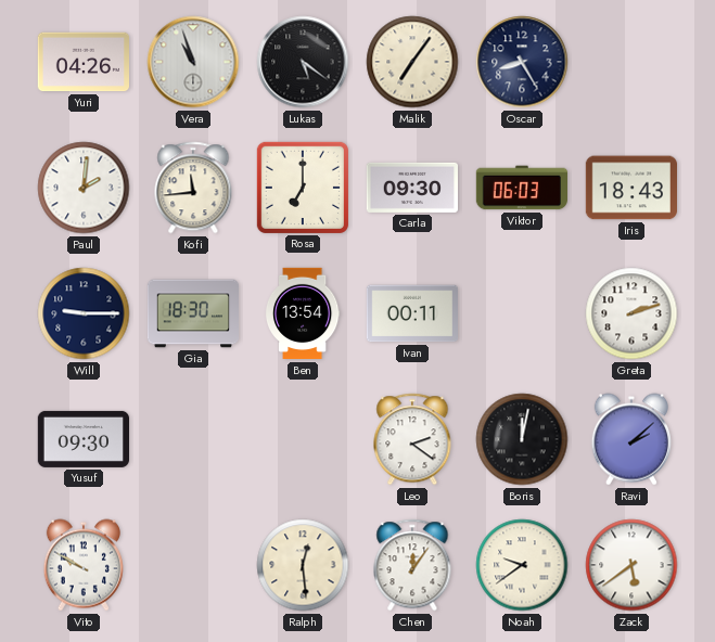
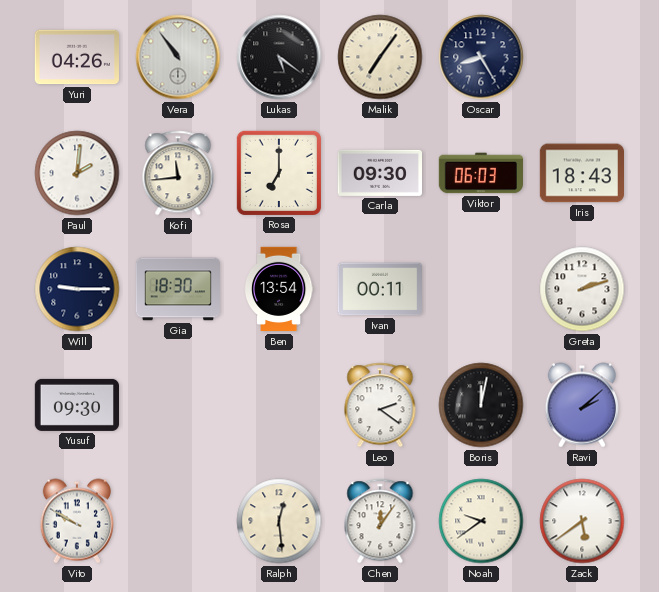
Vera: 10:57 -> 10:54
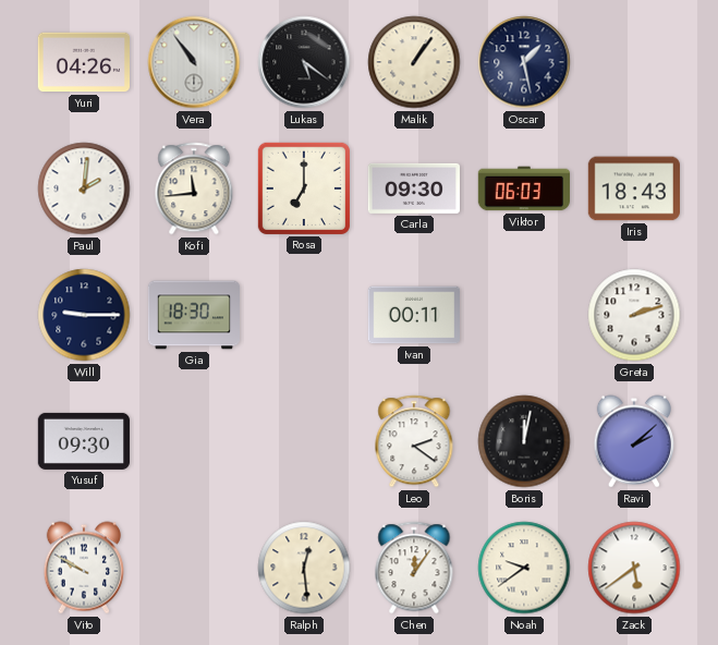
Malik: 7:06 -> 1:06
Oscar: 8:25 -> 1:28
Ben: 13:54 -> none
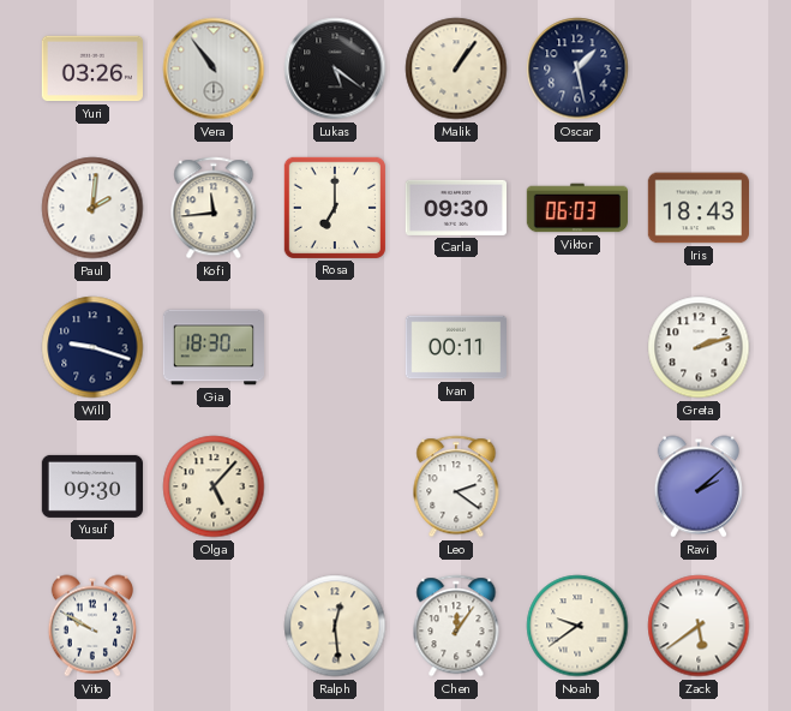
Yuri: 04:26 -> 03:26
Will: 9:15 -> 9:18
Olga: none -> 5:07
Boris: 12:02 -> none
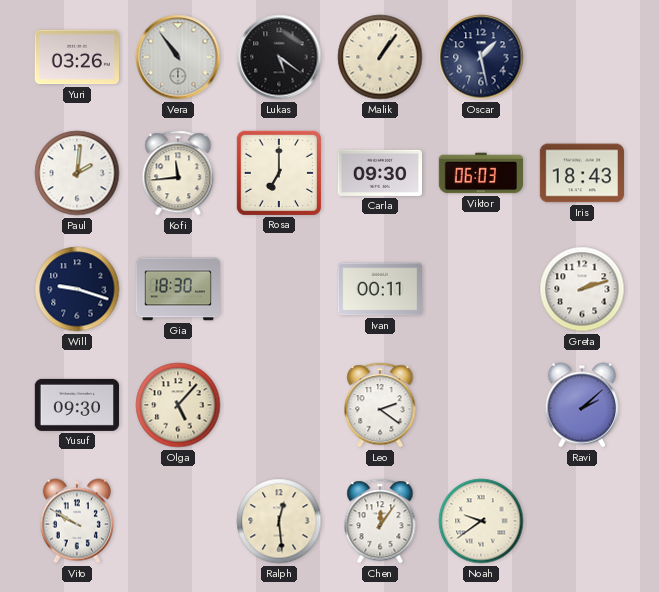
Zack: 5:39 -> none
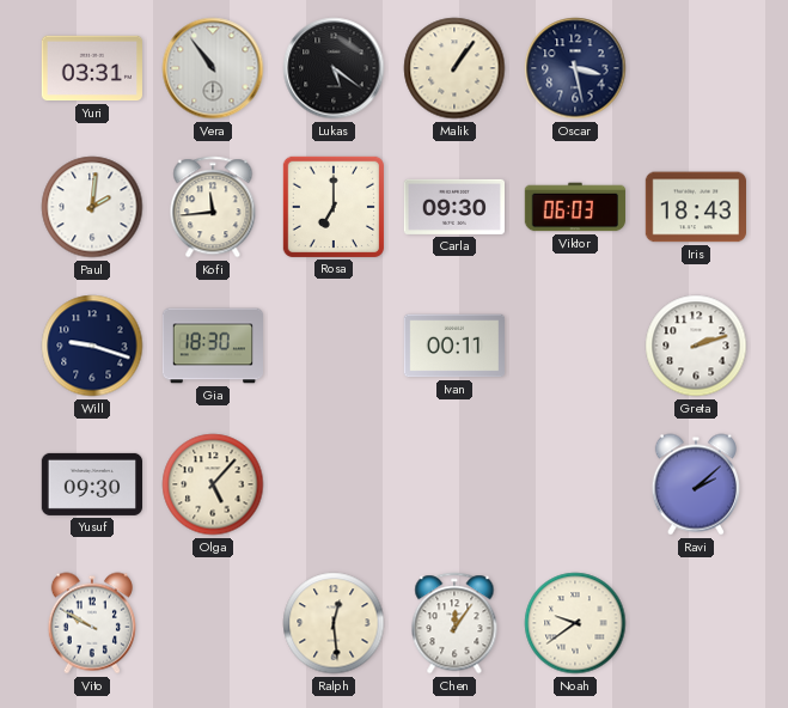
Yuri: 03:26 -> 03:31
Oscar: 1:28 -> 3:28
Leo: 2:21 -> none
